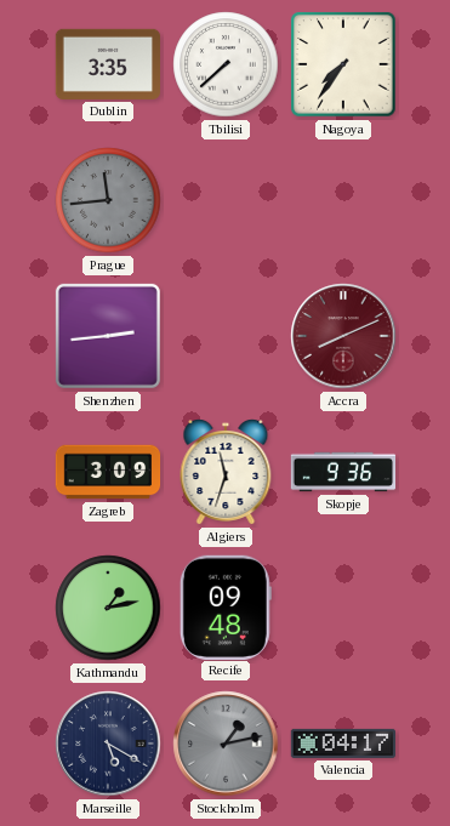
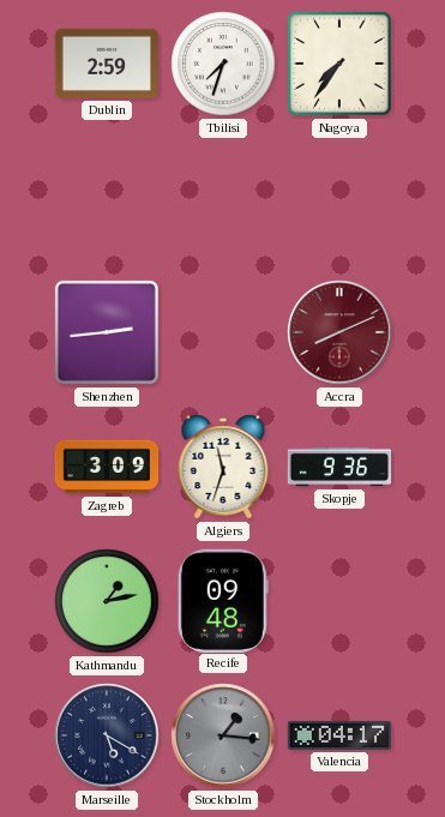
Dublin: 3:35 -> 2:59
Tbilisi: 7:38 -> 7:33
Prague: 11:44 -> none
Stockholm: 1:13 -> 1:16
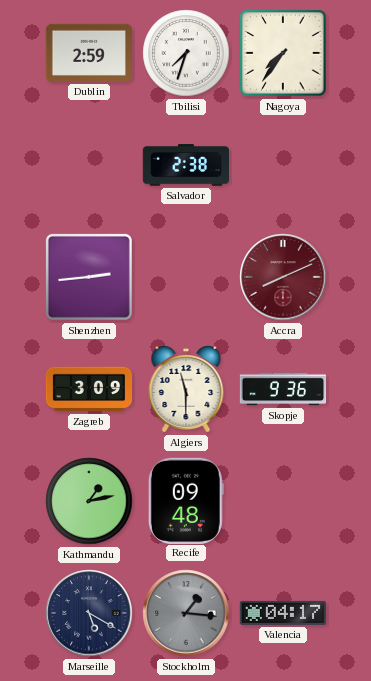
Salvador: none -> 2:38
Algiers: 11:33 -> 11:30
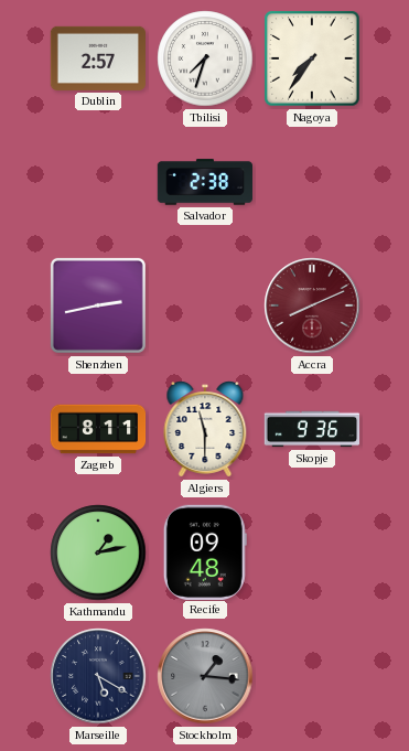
Dublin: 2:59 -> 2:57
Shenzhen: 2:44 -> 2:43
Zagreb: 3:09 -> 8:11
Valencia: 04:17 -> none
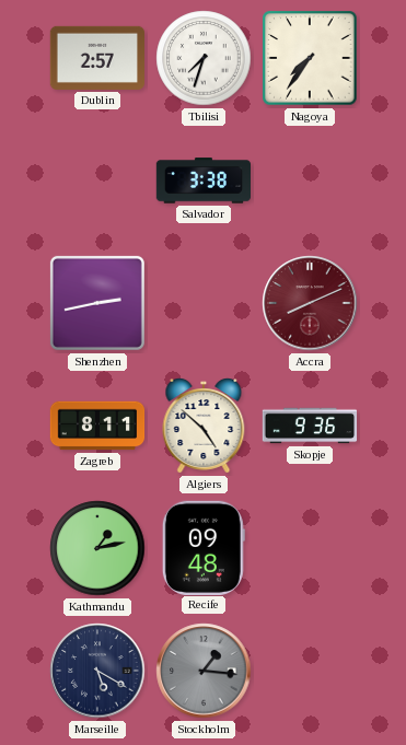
Salvador: 2:38 -> 3:38
Algiers: 11:30 -> 4:52
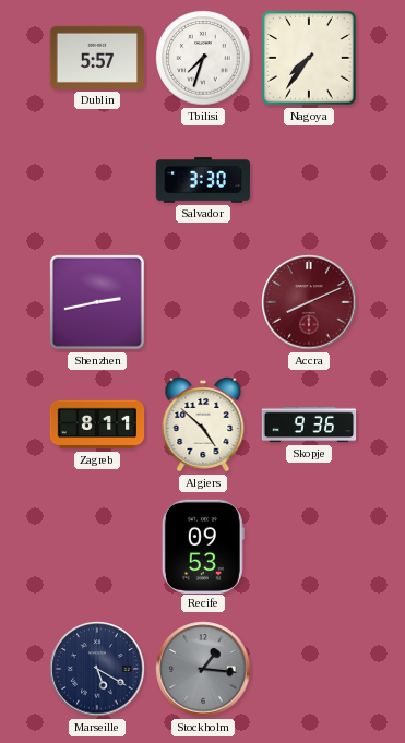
Dublin: 2:57 -> 5:57
Salvador: 3:38 -> 3:30
Kathmandu: 1:13 -> none
Recife: 09:48 -> 09:53
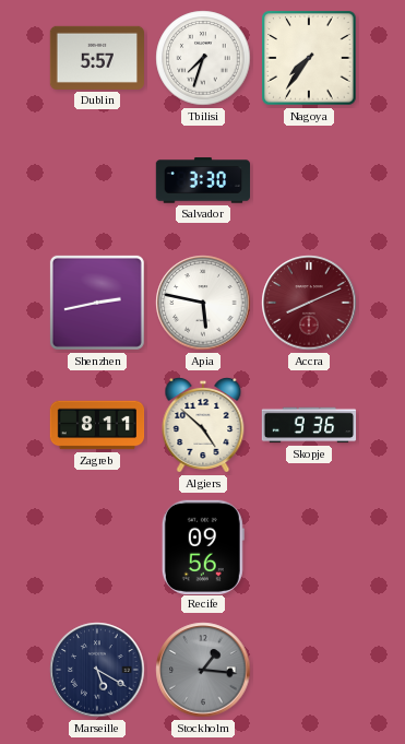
Apia: none -> 5:47
Recife: 09:53 -> 09:56
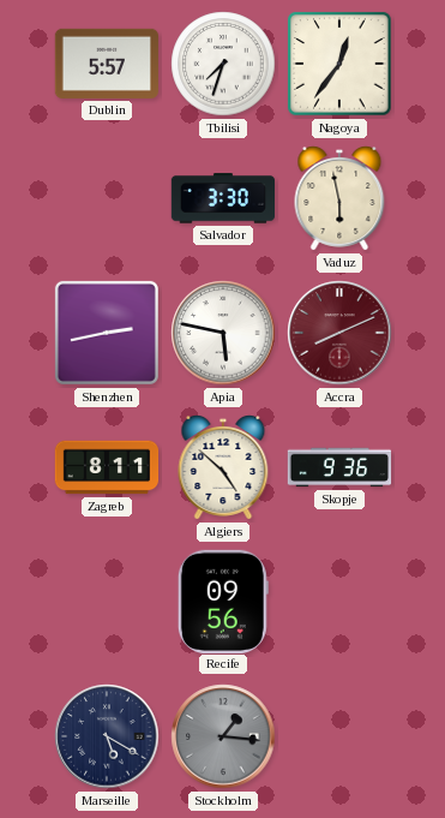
Nagoya: 7:36 -> 12:36
Vaduz: none -> 5:58
